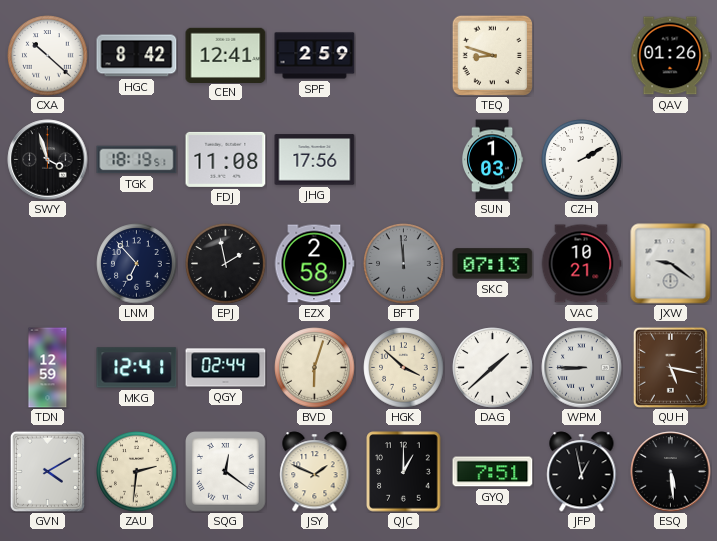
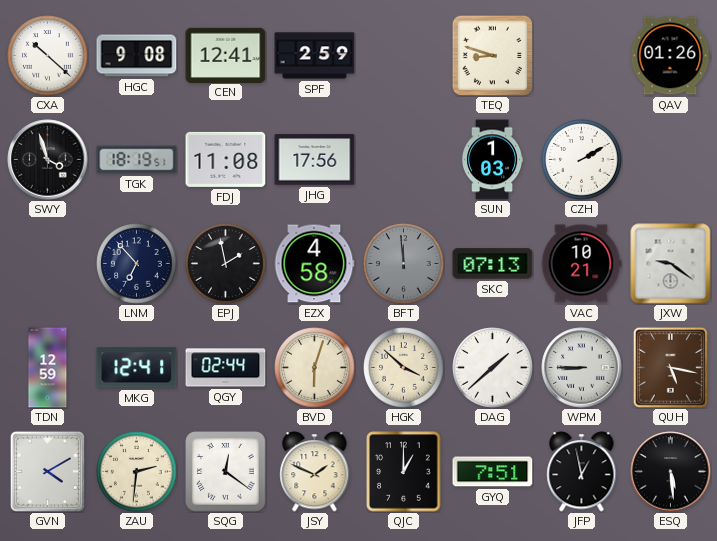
HGC: 8:42 -> 9:08
EZX: 2:58 -> 4:58
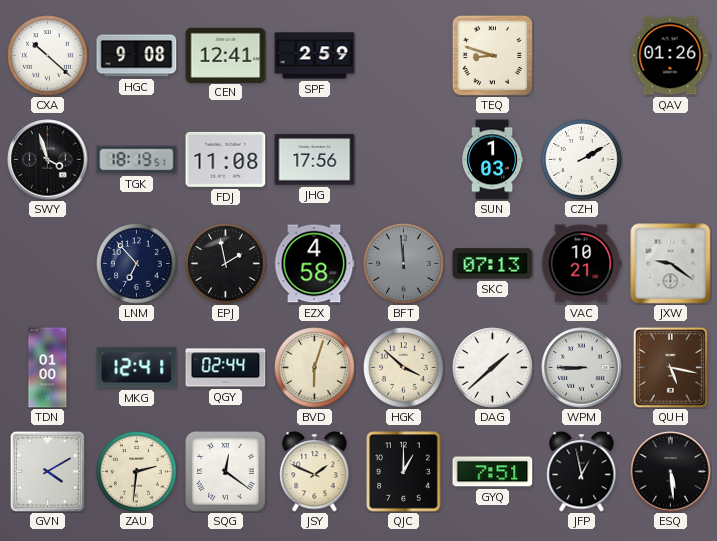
TDN: 12:59 -> 01:00
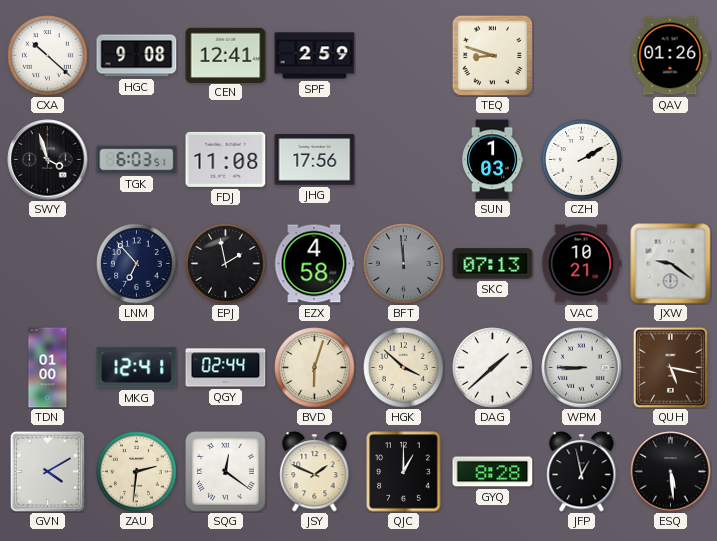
TGK: 18:19 -> 6:03
GYQ: 7:51 -> 8:28
